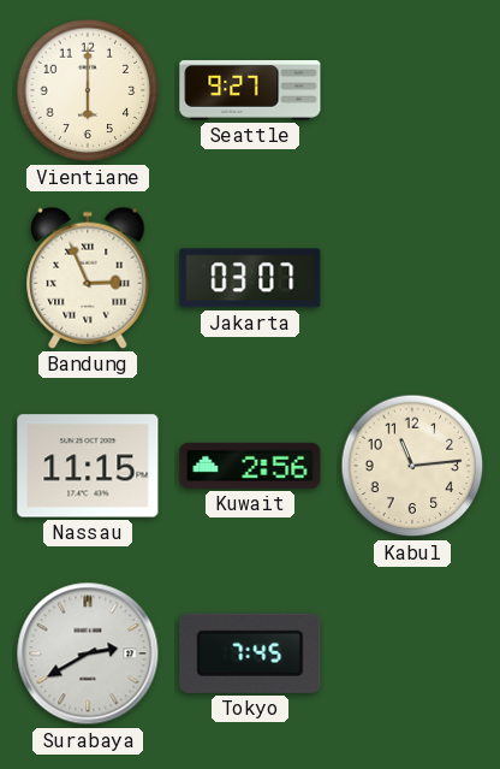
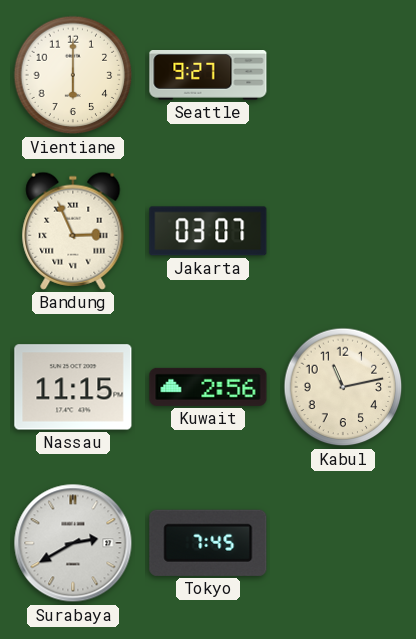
Kabul: 11:14 -> 11:13
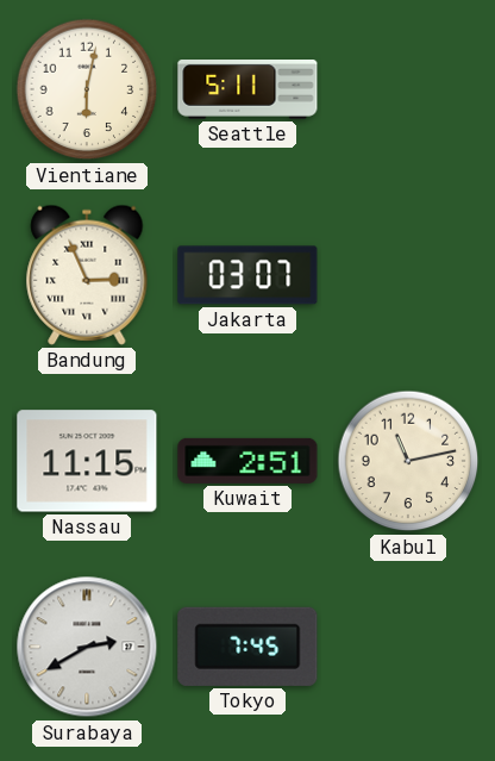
Vientiane: 6:00 -> 6:02
Seattle: 9:27 -> 5:11
Kuwait: 2:56 -> 2:51
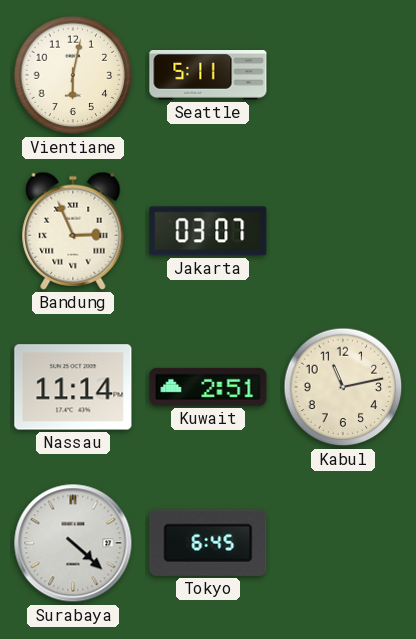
Nassau: 11:15 -> 11:14
Surabaya: 2:40 -> 4:22
Tokyo: 7:45 -> 6:45
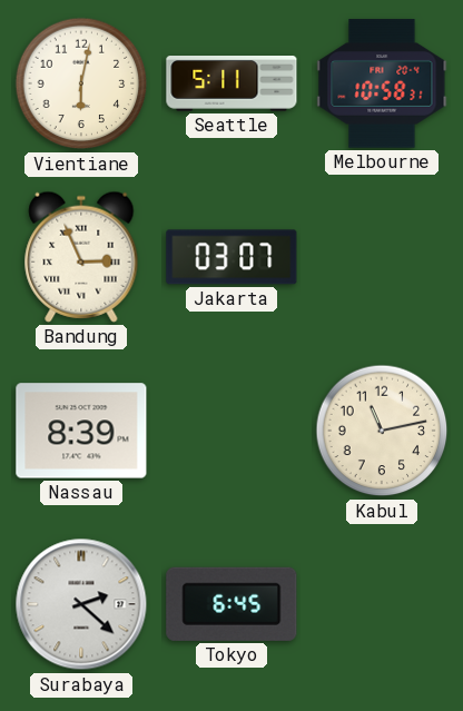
Melbourne: none -> 10:58
Nassau: 11:14 -> 8:39
Kuwait: 2:51 -> none
Surabaya: 4:22 -> 2:22
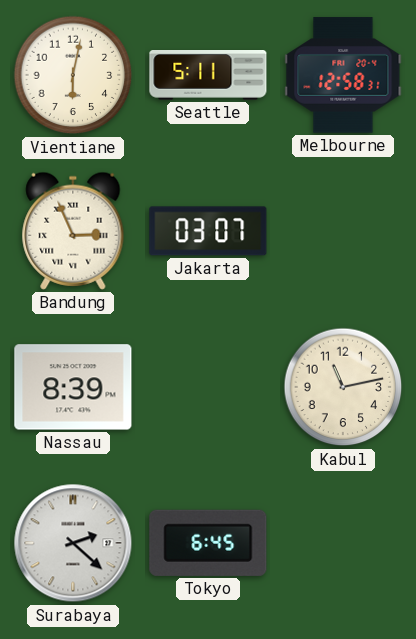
Melbourne: 10:58 -> 12:58
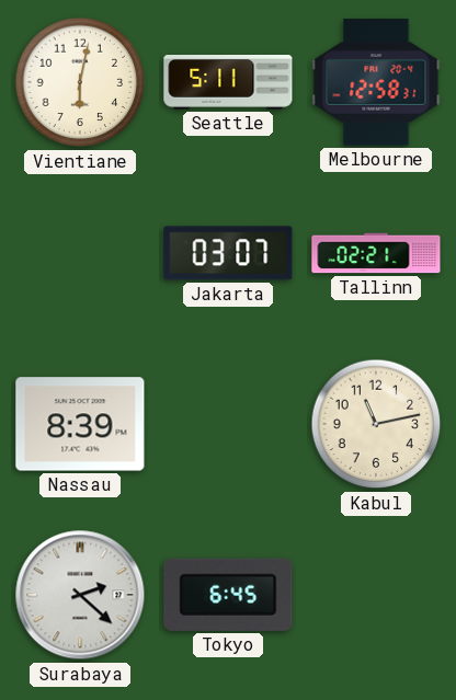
Bandung: 2:56 -> none
Tallinn: none -> 02:21
